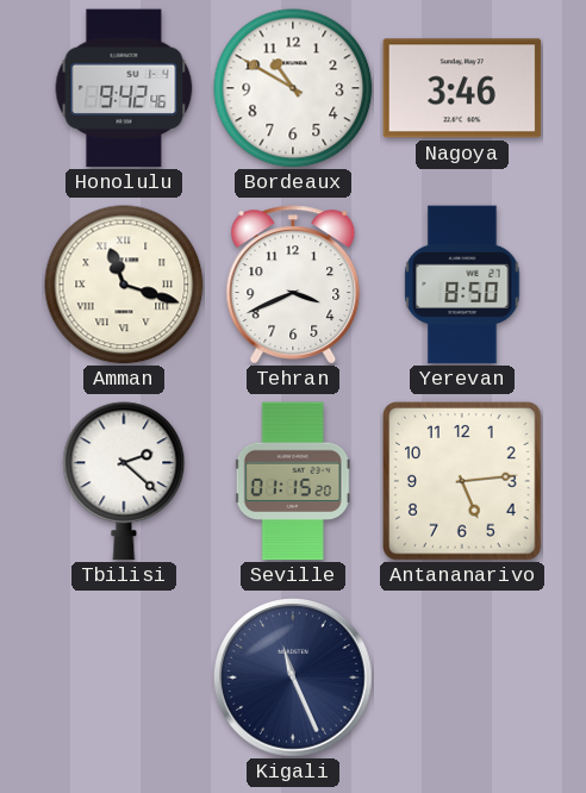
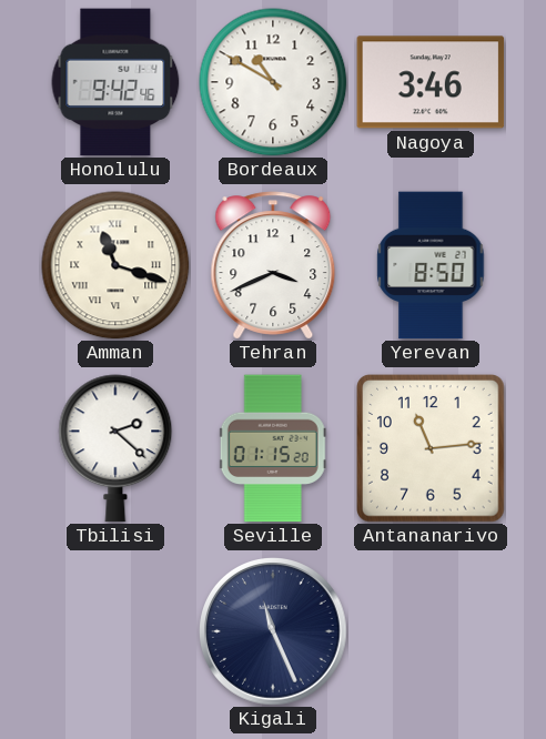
Antananarivo: 5:14 -> 11:14
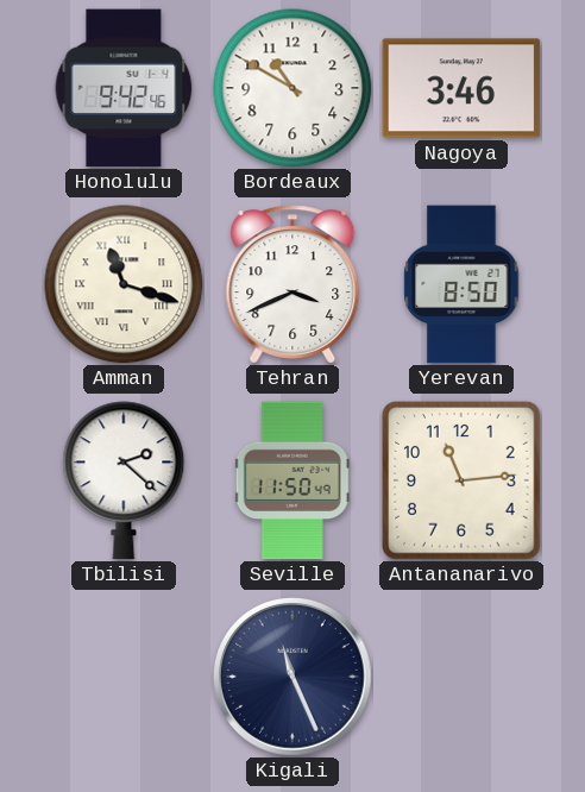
Seville: 01:15 -> 11:50
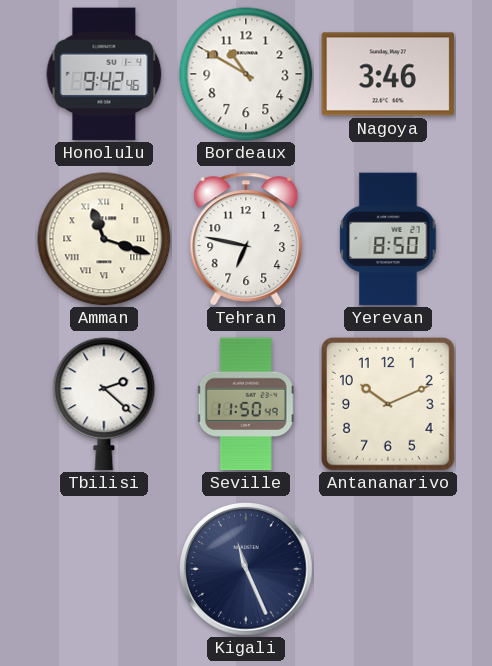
Tehran: 3:41 -> 6:47
Antananarivo: 11:14 -> 10:11
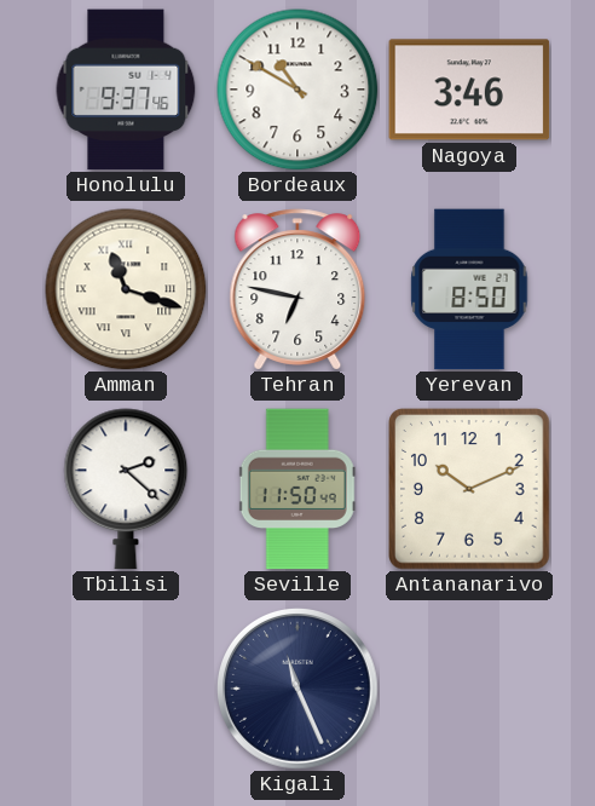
Honolulu: 9:42 -> 9:37
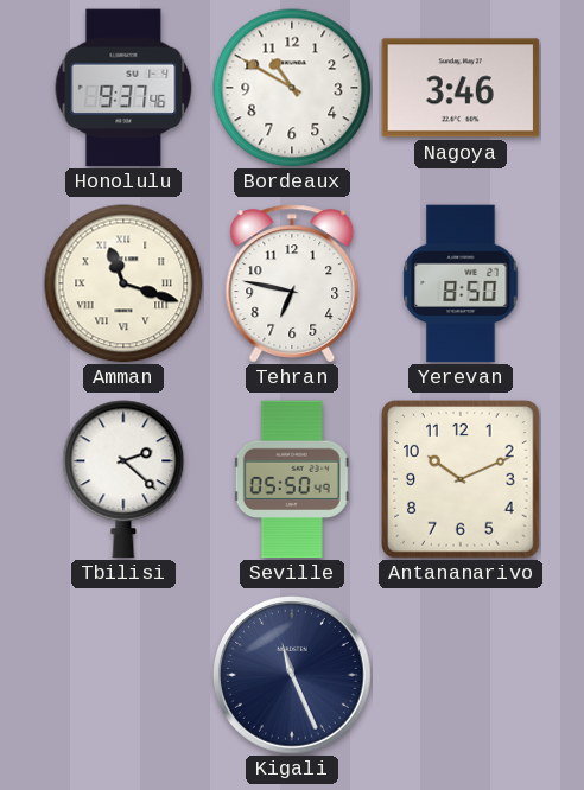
Seville: 11:50 -> 05:50
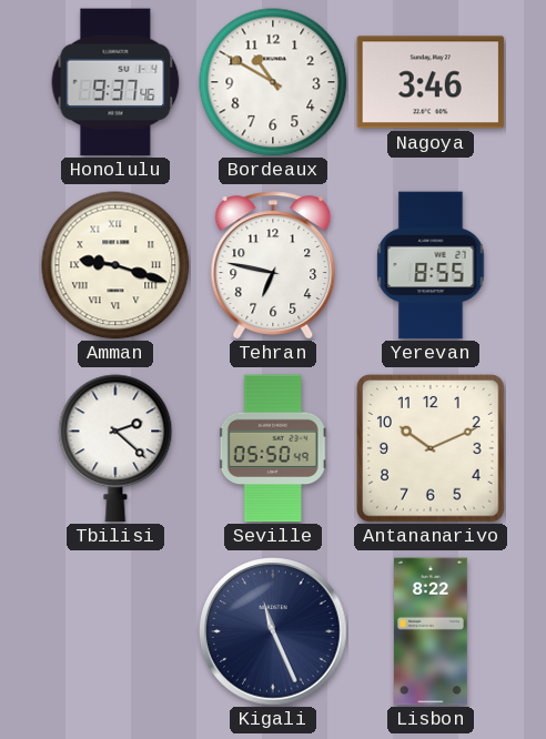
Amman: 11:18 -> 9:18
Yerevan: 8:50 -> 8:55
Lisbon: none -> 8:22
